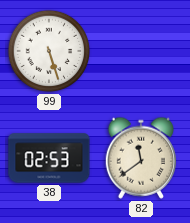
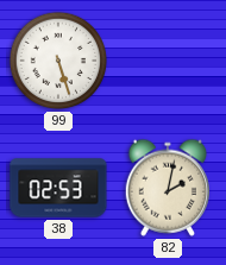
82: 11:39 -> 2:02
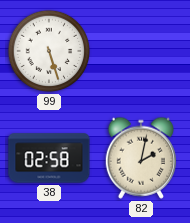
38: 02:53 -> 02:58
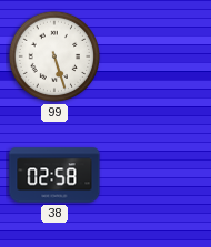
82: 2:02 -> none
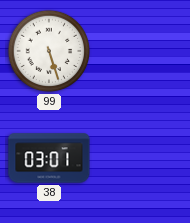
38: 02:58 -> 03:01
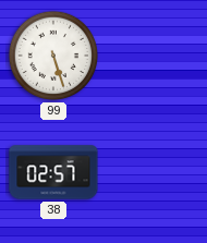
38: 03:01 -> 02:57
